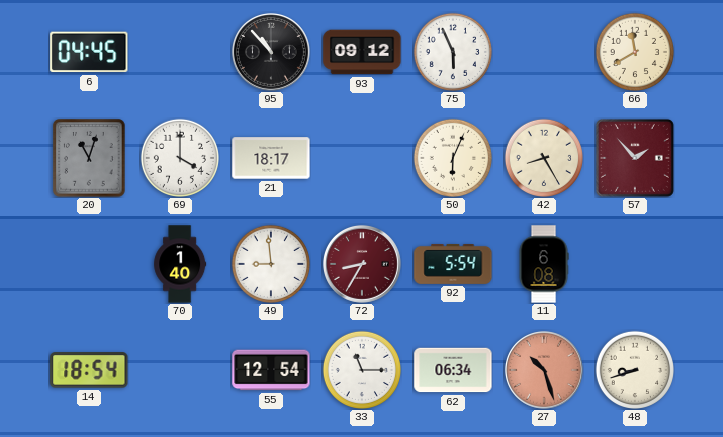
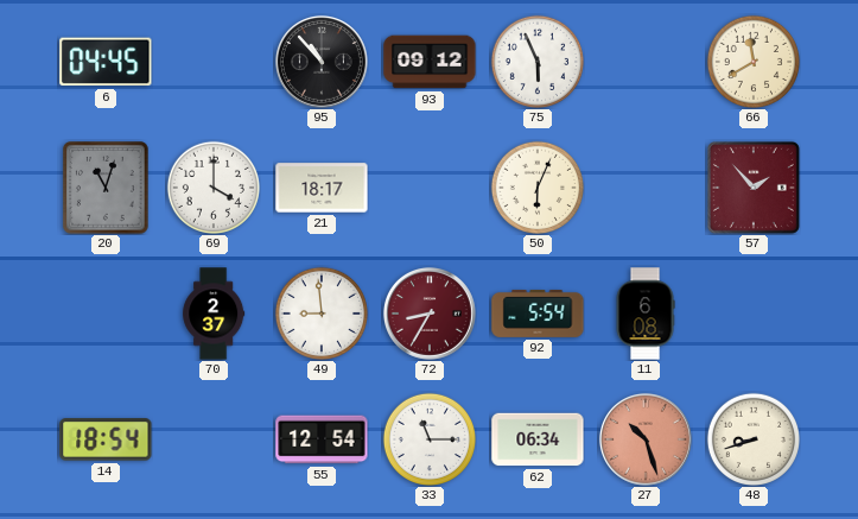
42: 8:25 -> none
70: 1:40 -> 2:37
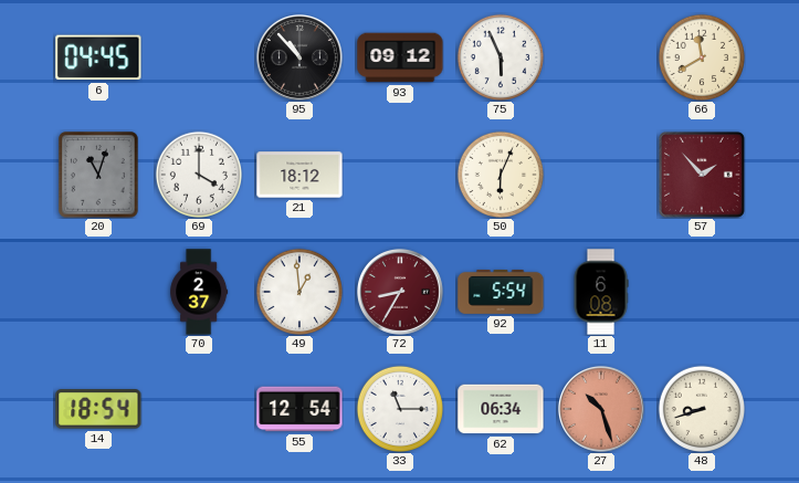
21: 18:17 -> 18:12
49: 8:59 -> 12:59
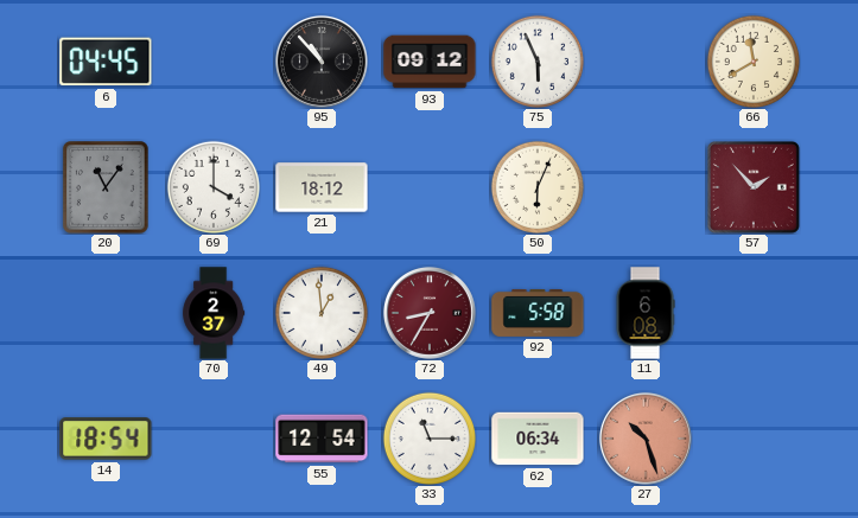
20: 11:03 -> 11:06
92: 5:54 -> 5:58
48: 8:42 -> none
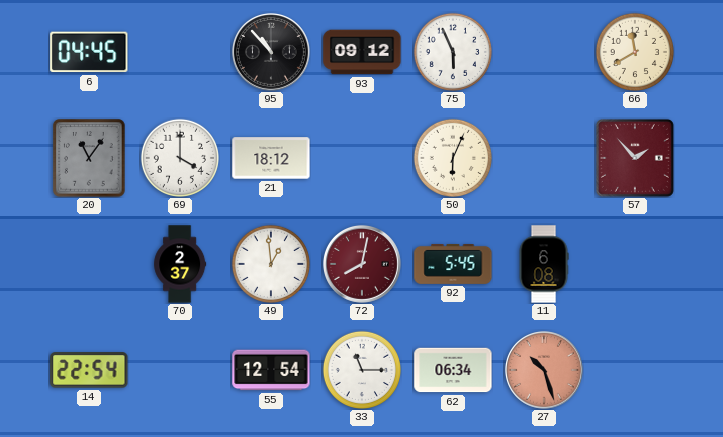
72: 8:35 -> 8:02
92: 5:58 -> 5:45
14: 18:54 -> 22:54
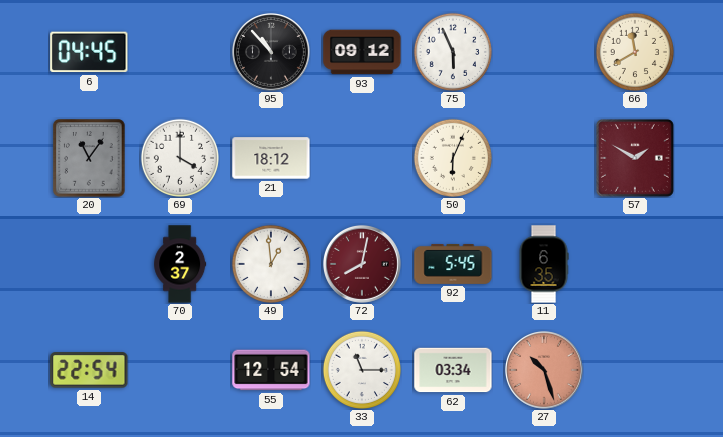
57: 1:53 -> 1:50
11: 6:08 -> 6:35
62: 06:34 -> 03:34
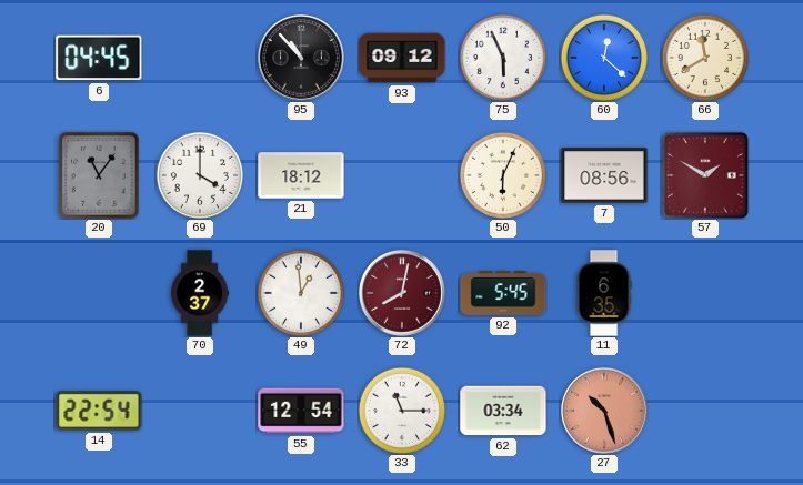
60: none -> 12:22
7: none -> 08:56
